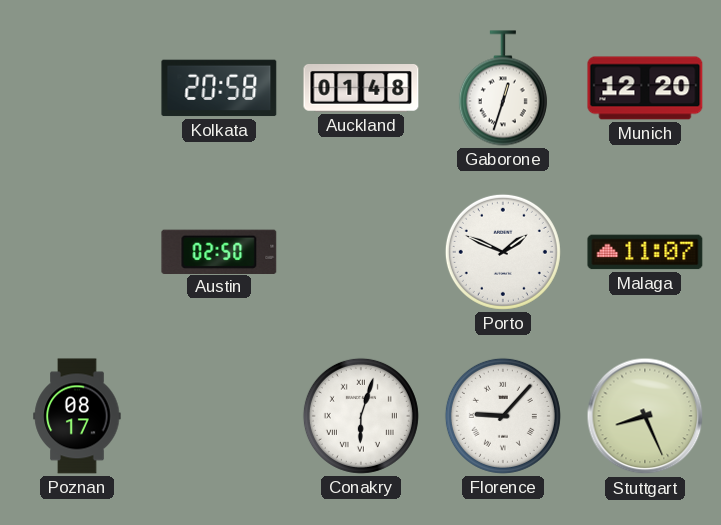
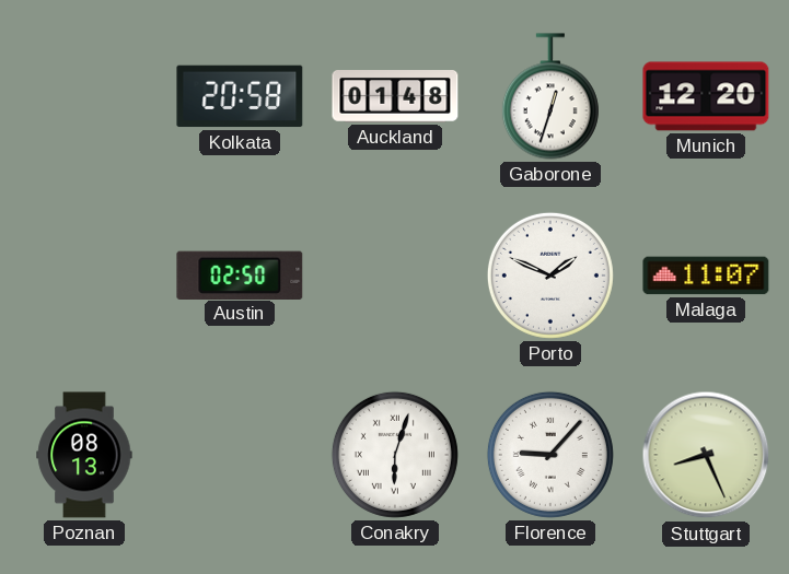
Poznan: 08:17 -> 08:13
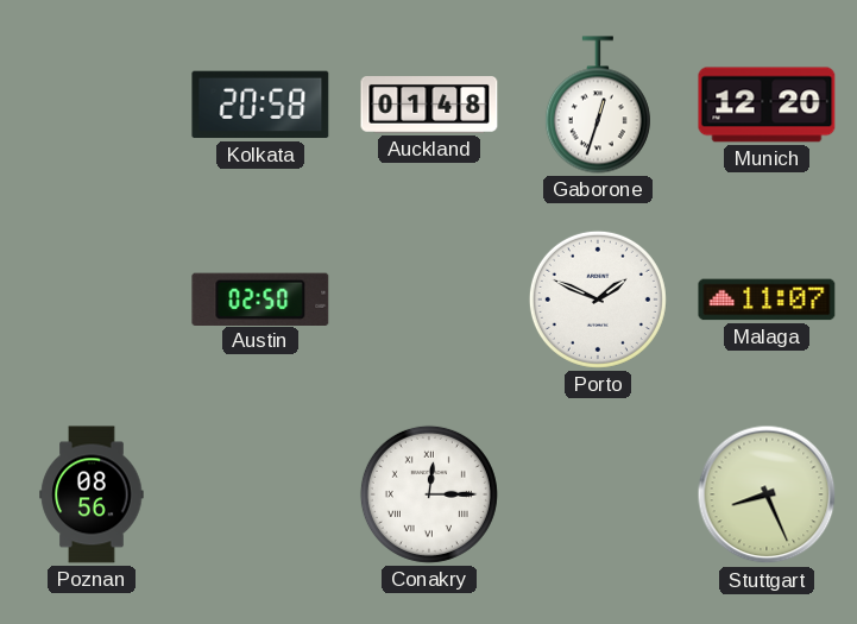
Poznan: 08:13 -> 08:56
Conakry: 6:03 -> 12:15
Florence: 9:07 -> none
